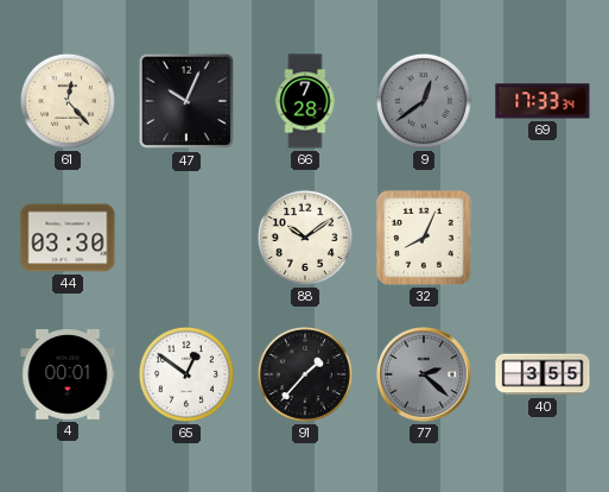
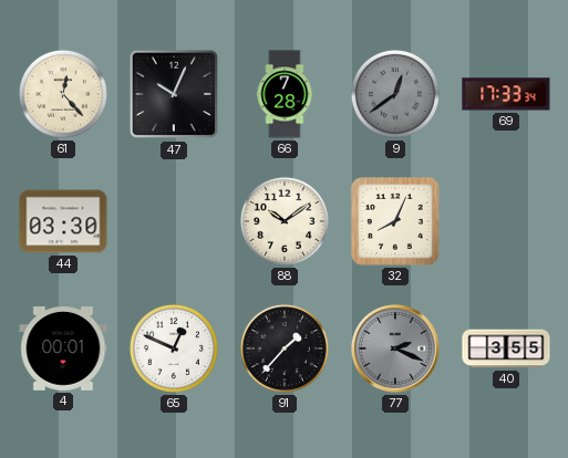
65: 12:51 -> 12:49
77: 2:22 -> 2:19
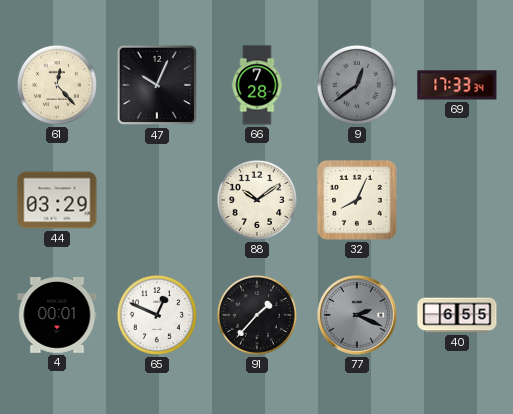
44: 03:30 -> 03:29
40: 3:55 -> 6:55
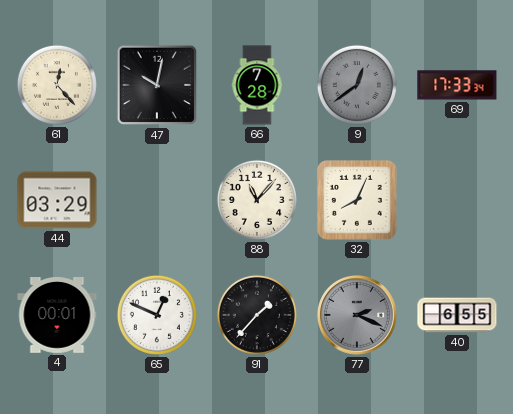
47: 10:04 -> 10:02
88: 10:09 -> 11:07
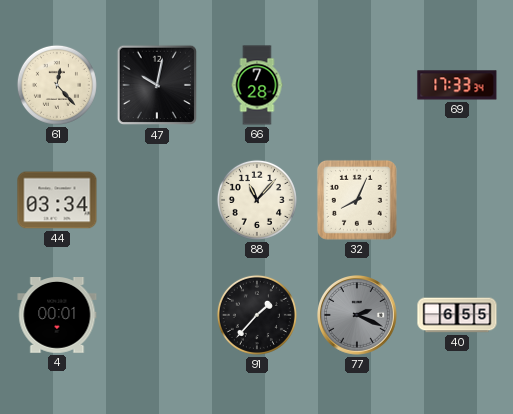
9: 12:39 -> none
44: 03:29 -> 03:34
65: 12:49 -> none
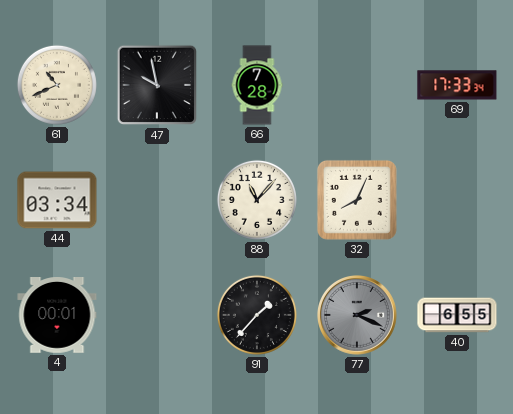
61: 12:23 -> 10:41
47: 10:02 -> 9:58
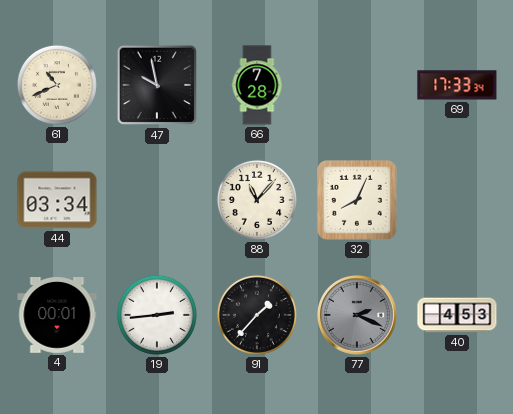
19: none -> 2:44
40: 6:55 -> 4:53
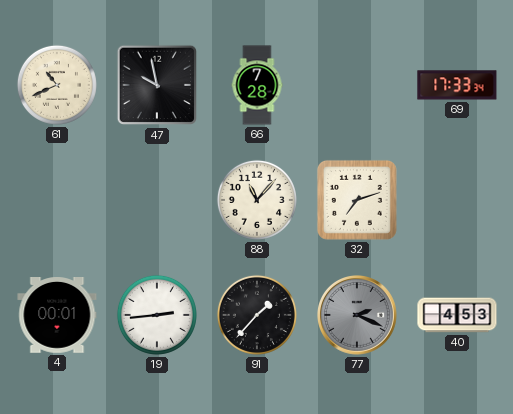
44: 03:34 -> none
32: 8:04 -> 7:12
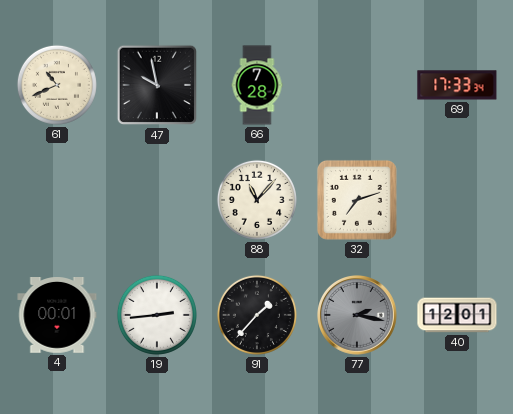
77: 2:19 -> 2:17
40: 4:53 -> 12:01
